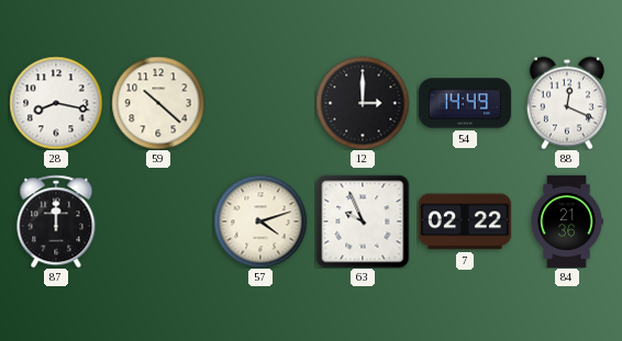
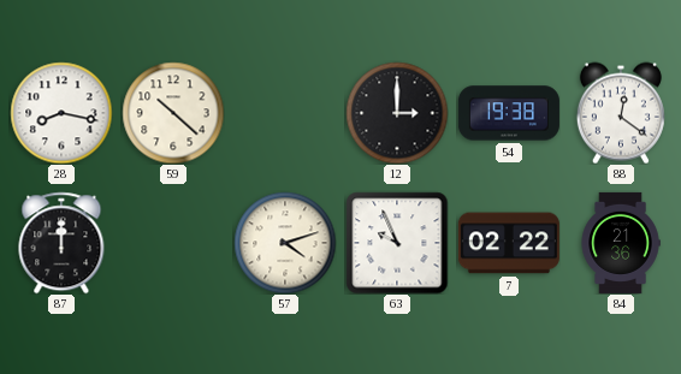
54: 14:49 -> 19:38
88: 12:19 -> 12:21
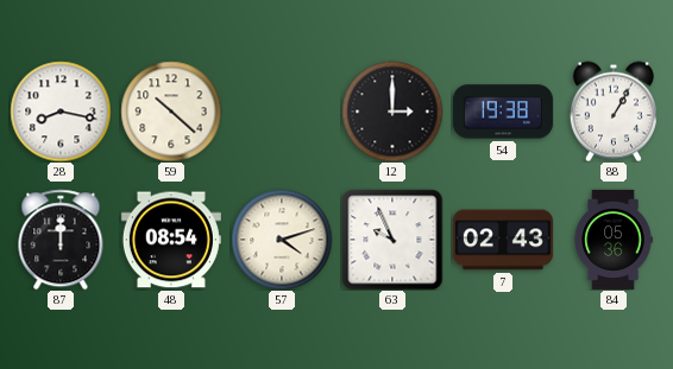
88: 12:21 -> 1:05
48: none -> 08:54
7: 02:22 -> 02:43
84: 21:36 -> 05:36
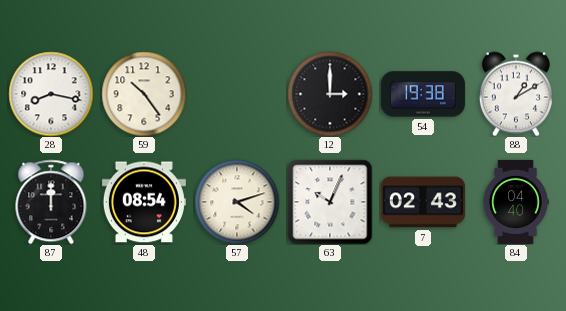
59: 10:22 -> 10:24
88: 1:05 -> 1:10
63: 9:56 -> 10:04
84: 05:36 -> 04:40
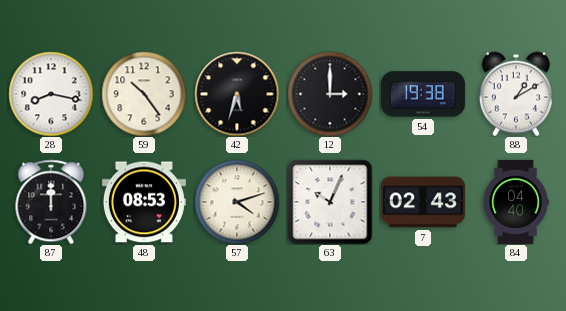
42: none -> 5:33
48: 08:54 -> 08:53
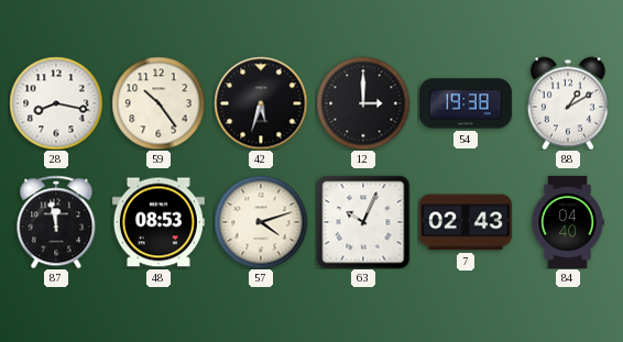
87: 12:00 -> 11:58
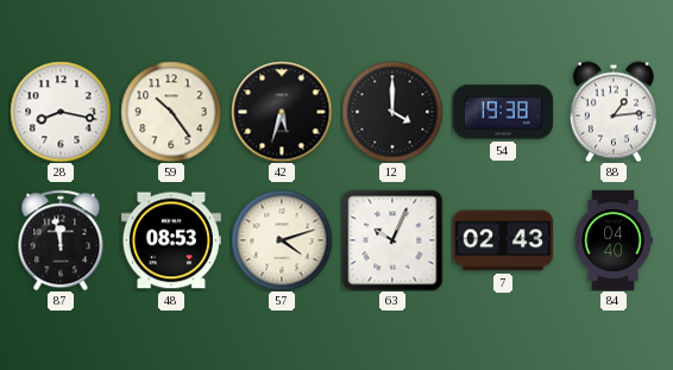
12: 3:00 -> 4:00
88: 1:10 -> 1:14
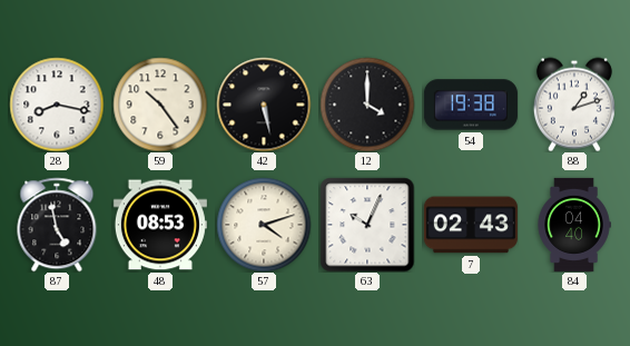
42: 5:33 -> 5:28
88: 1:14 -> 1:12
87: 11:58 -> 4:58
